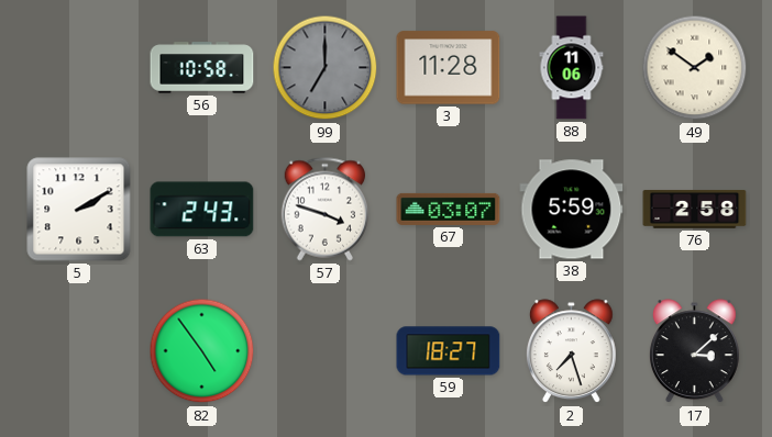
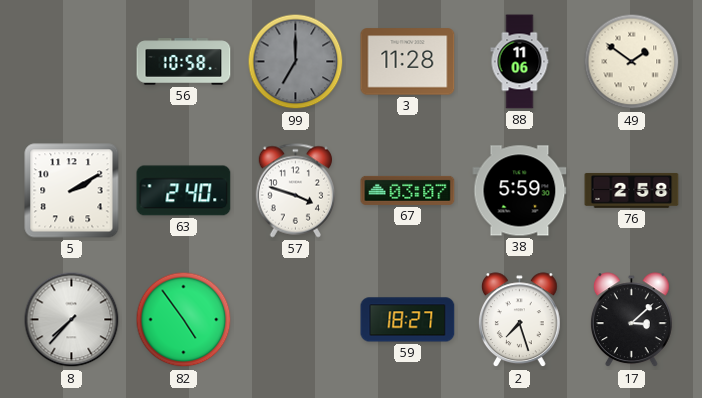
63: 2:43 -> 2:40
8: none -> 7:37
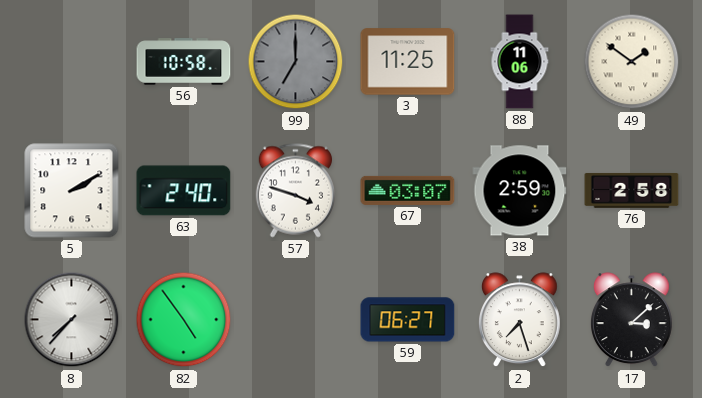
3: 11:28 -> 11:25
38: 5:59 -> 2:59
59: 18:27 -> 06:27
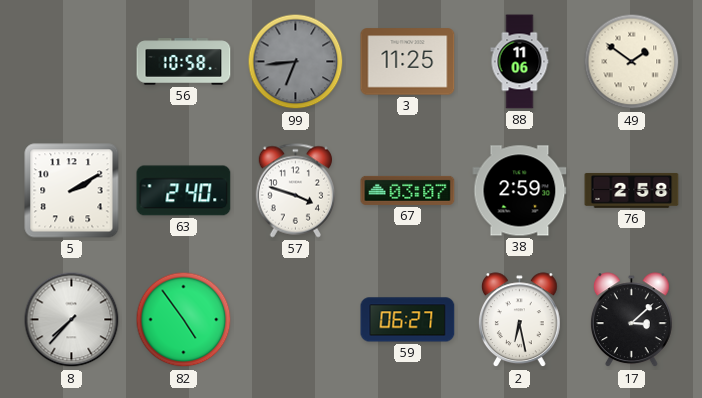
99: 7:00 -> 6:44
2: 7:27 -> 6:28
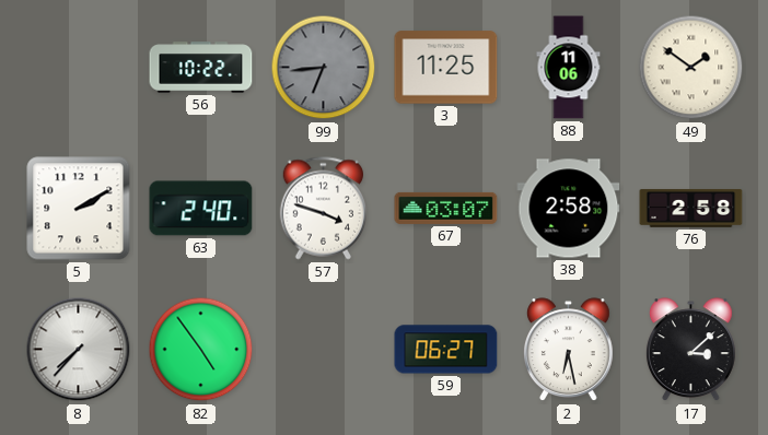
56: 10:58 -> 10:22
38: 2:59 -> 2:58
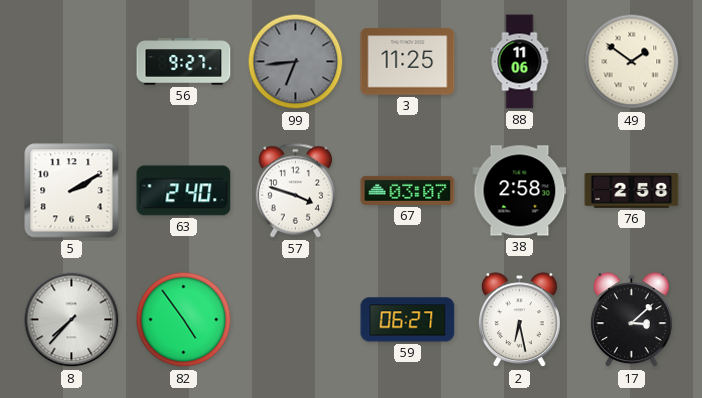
56: 10:22 -> 9:27
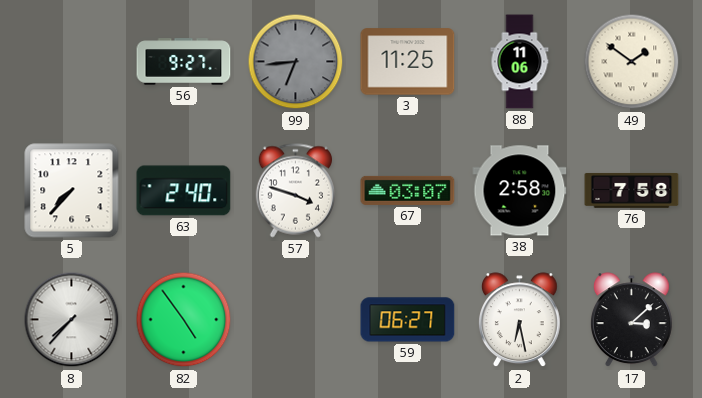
5: 2:10 -> 7:37
76: 2:58 -> 7:58
